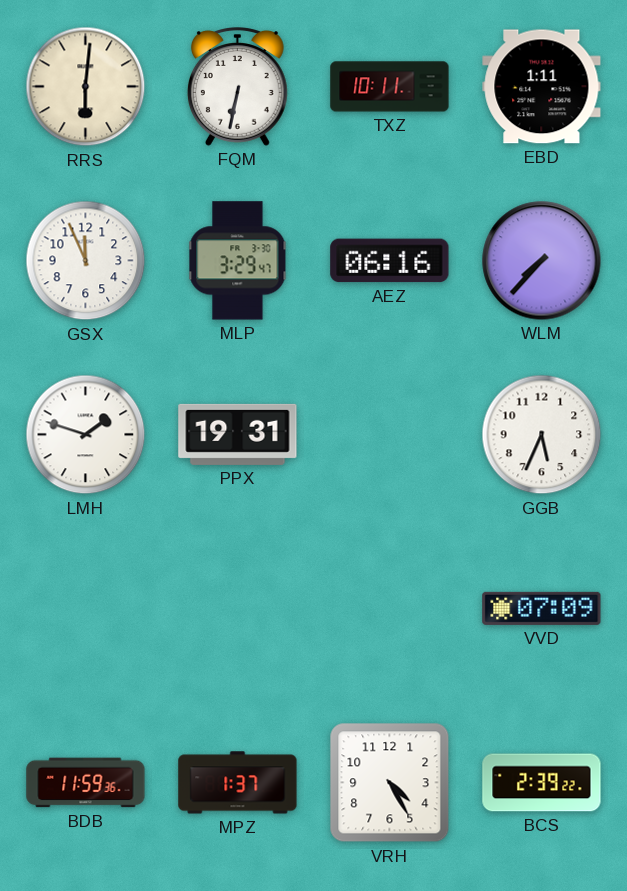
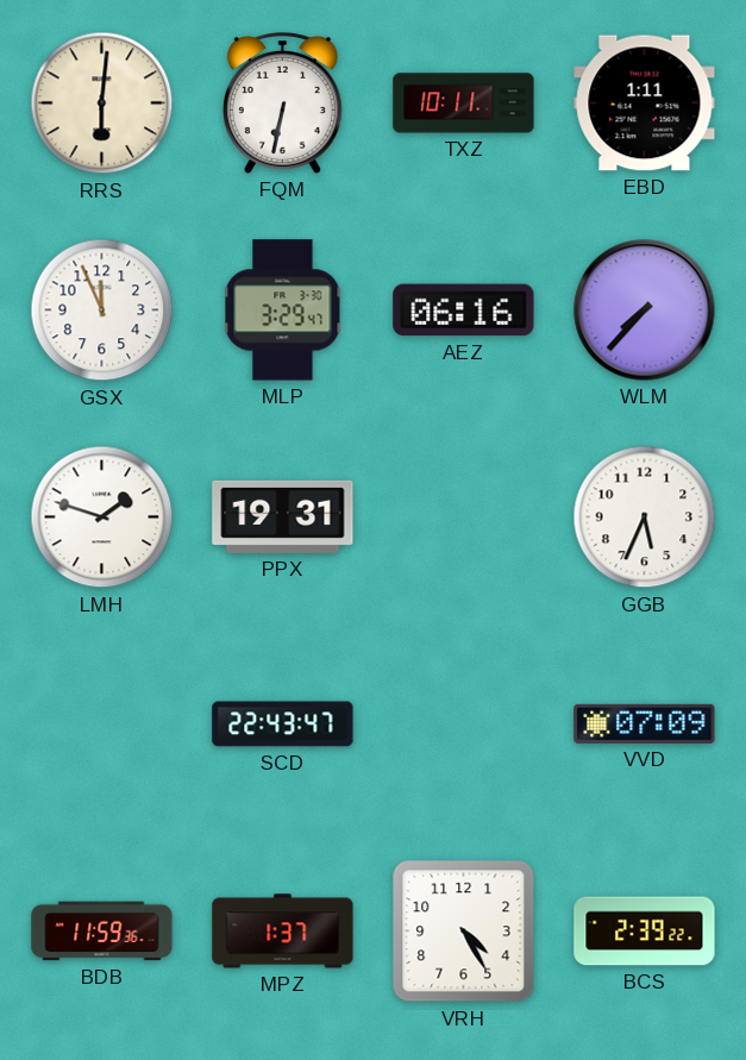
SCD: none -> 22:43
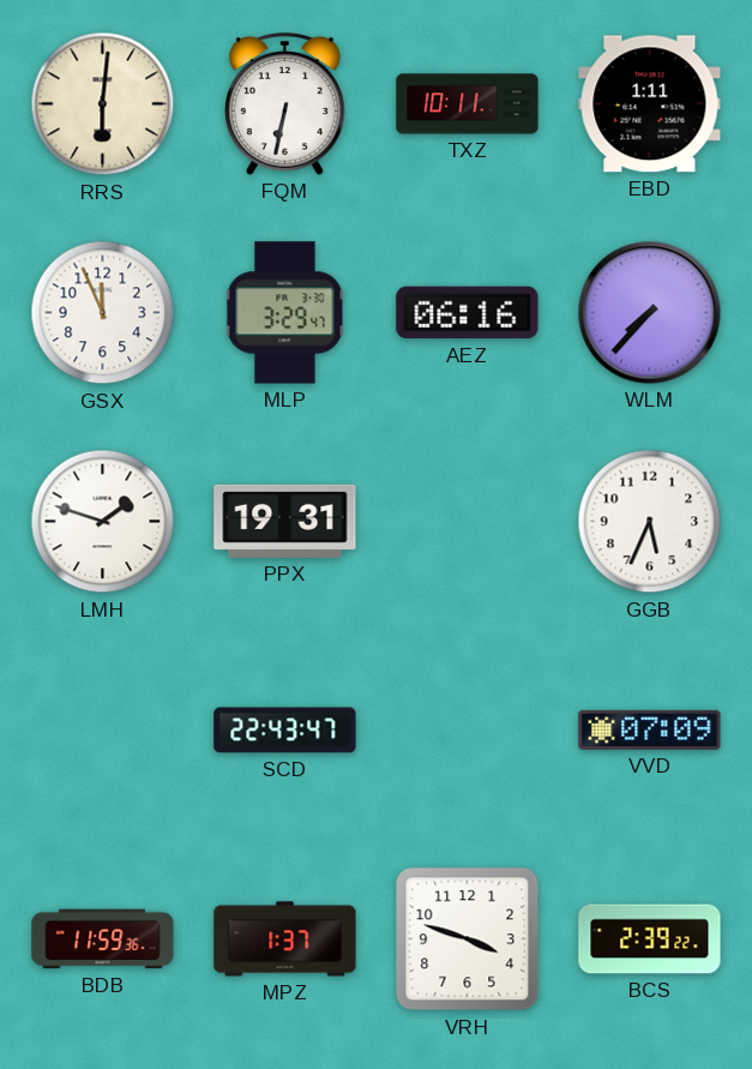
VRH: 4:25 -> 3:48
